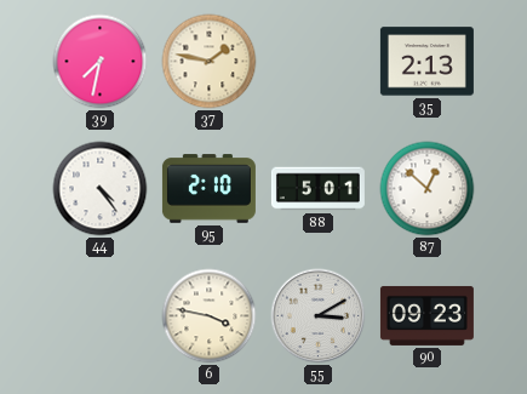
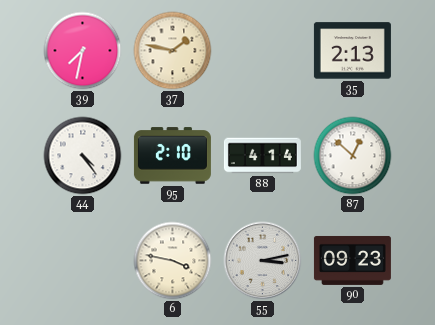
88: 5:01 -> 4:14
55: 3:10 -> 3:13
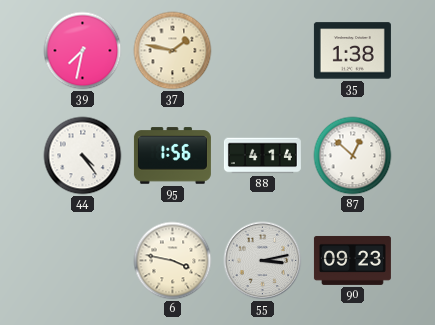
35: 2:13 -> 1:38
95: 2:10 -> 1:56
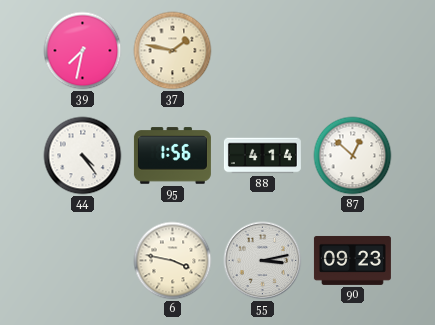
35: 1:38 -> none
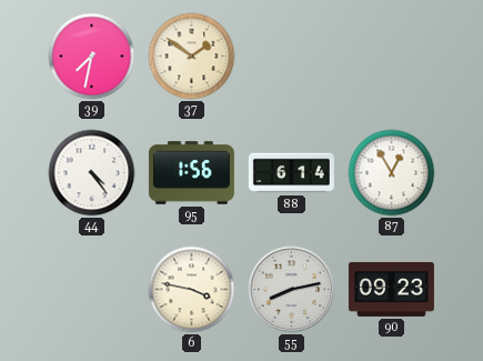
37: 1:47 -> 1:51
88: 4:14 -> 6:14
87: 12:52 -> 12:55
55: 3:13 -> 8:13
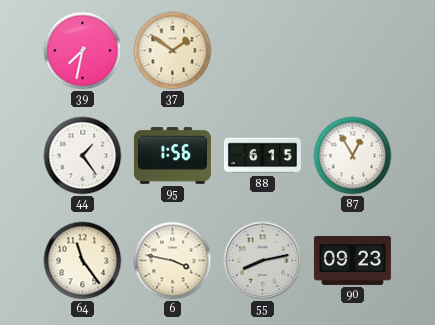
44: 4:24 -> 1:24
88: 6:14 -> 6:15
64: none -> 11:24
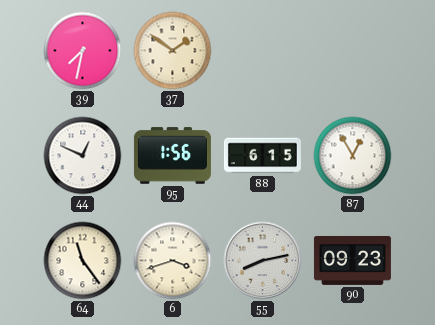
44: 1:24 -> 12:49
6: 3:47 -> 3:42
